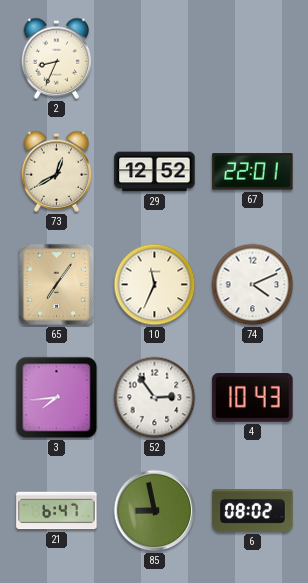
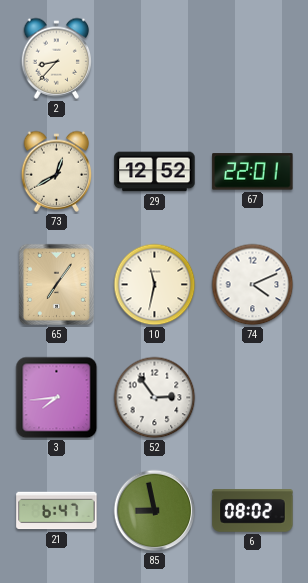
2: 8:34 -> 8:37
10: 11:34 -> 11:32
4: 10:43 -> none
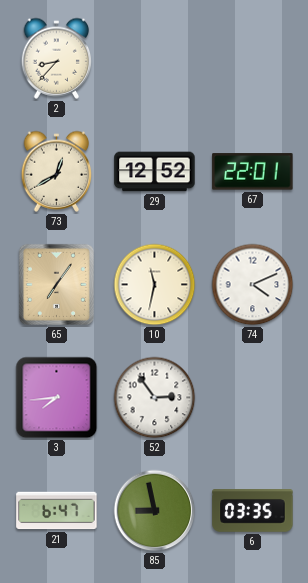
6: 08:02 -> 03:35
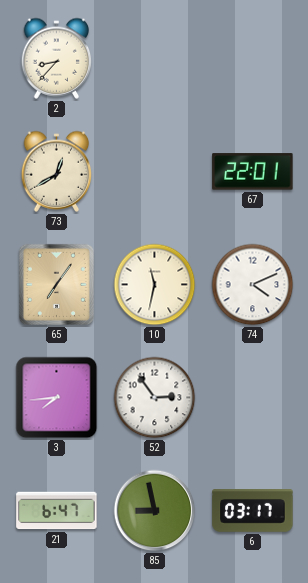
29: 12:52 -> none
6: 03:35 -> 03:17
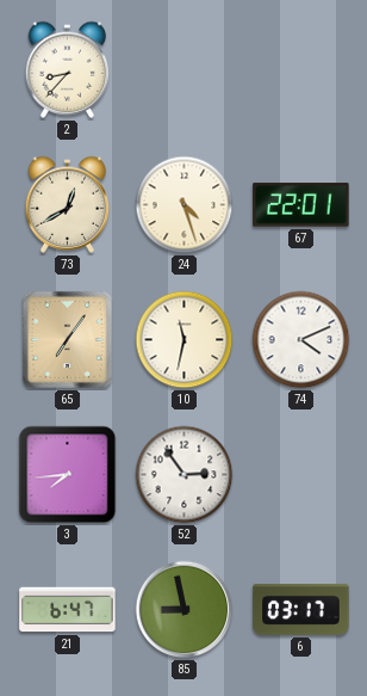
24: none -> 4:27
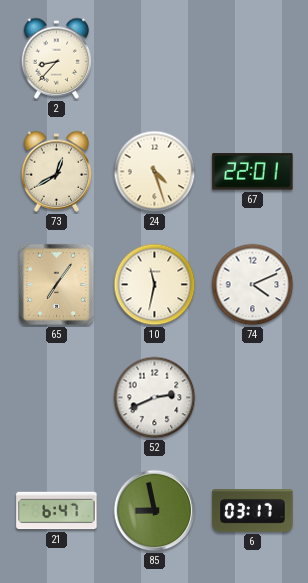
3: 7:44 -> none
52: 2:54 -> 2:41
